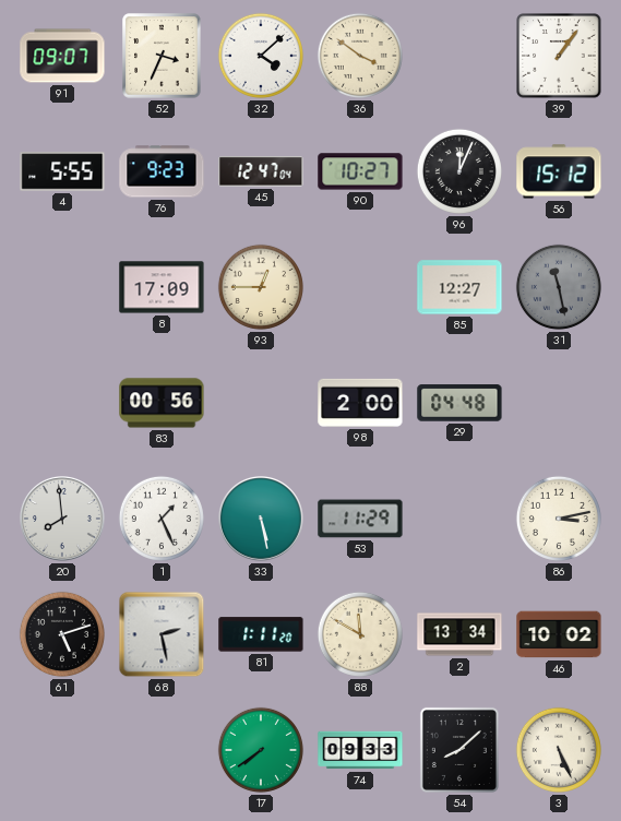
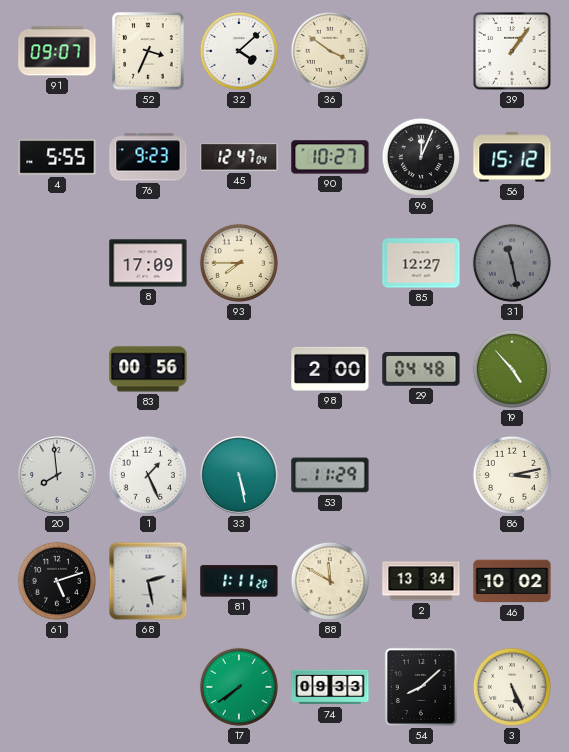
93: 12:45 -> 7:45
19: none -> 4:53
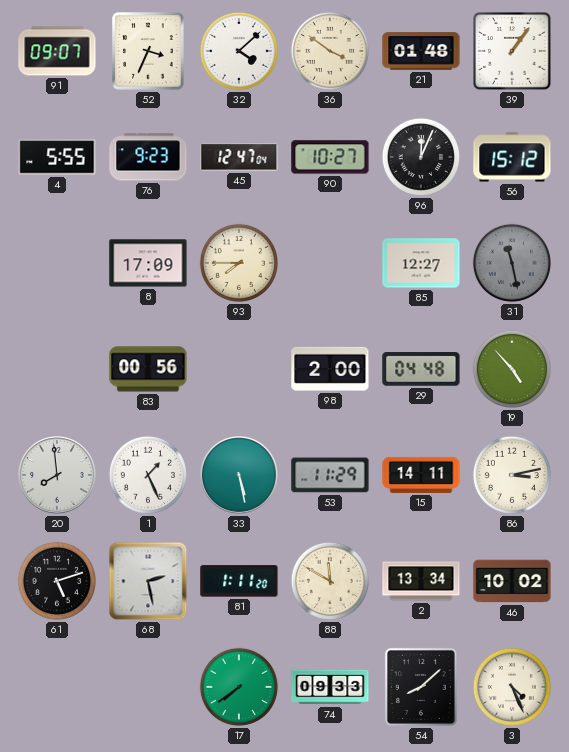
21: none -> 01:48
15: none -> 14:11
3: 5:26 -> 4:26
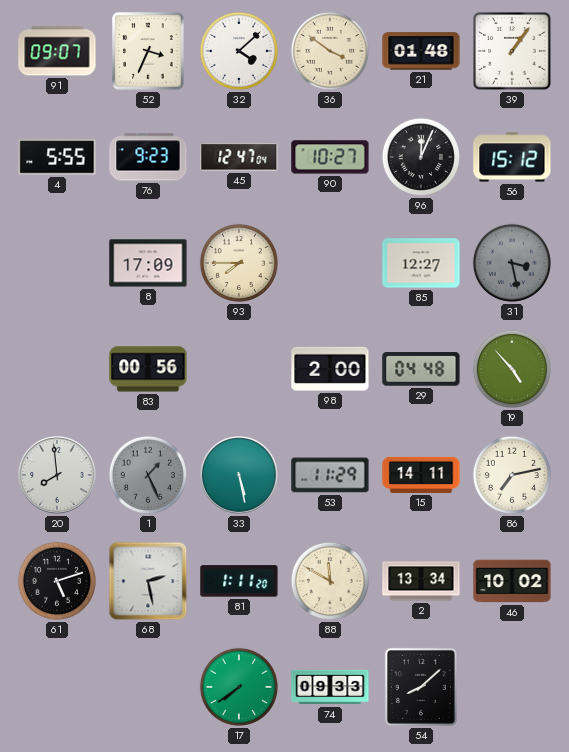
31: 11:28 -> 3:28
1 dial: white -> grey
86: 3:13 -> 7:13
3: 4:26 -> none
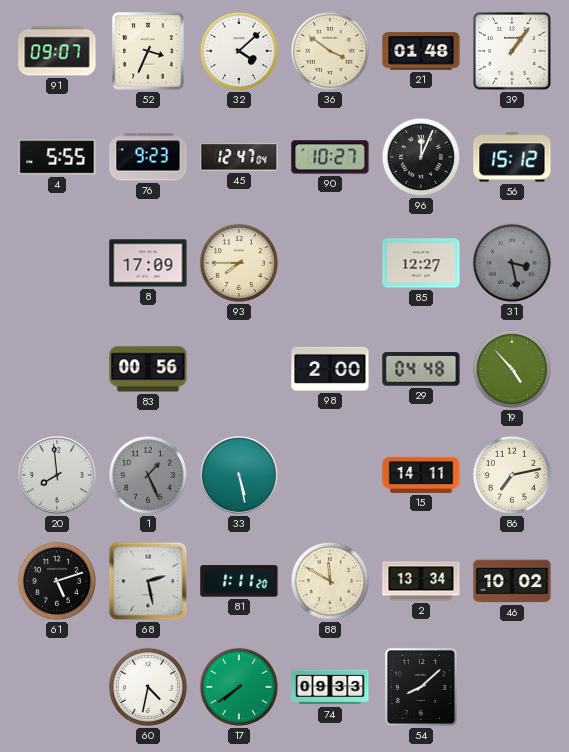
53: 11:29 -> none
60: none -> 4:32
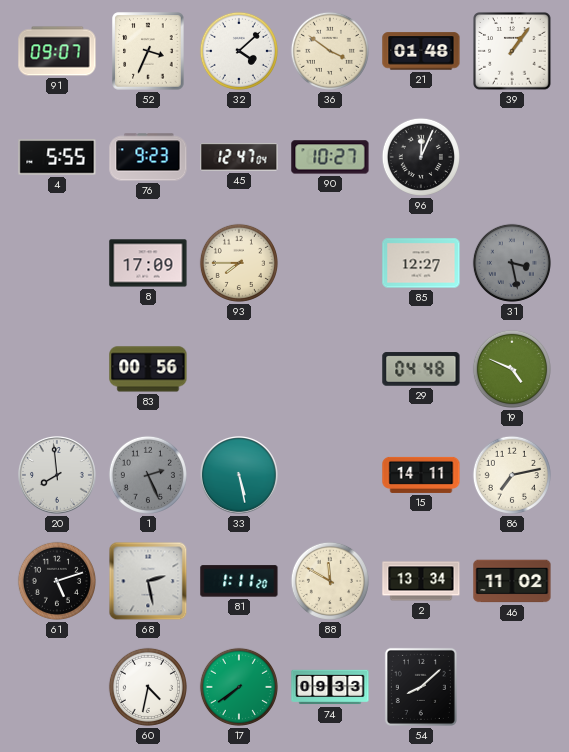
56: 15:12 -> none
98: 2:00 -> none
19: 4:53 -> 4:49
1: 1:26 -> 2:26
46: 10:02 -> 11:02
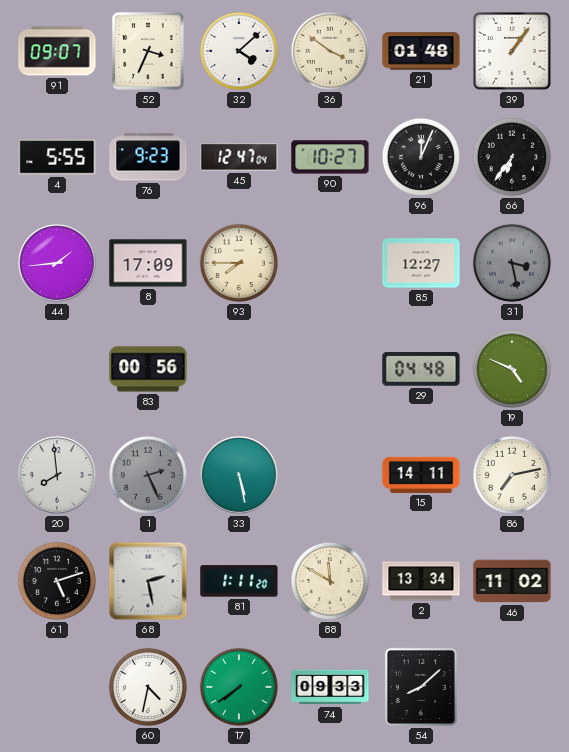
66: none -> 6:36
44: none -> 1:44
